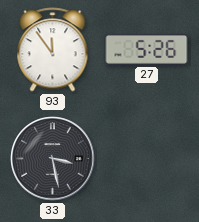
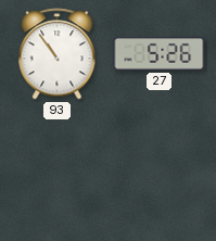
93: 11:54 -> 10:54
33: 3:28 -> none
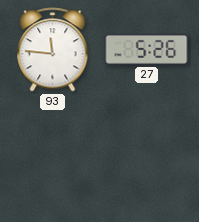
93: 10:54 -> 11:46
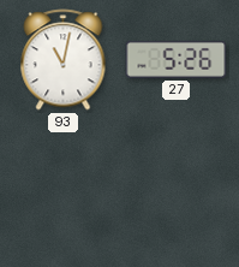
93: 11:46 -> 11:02
